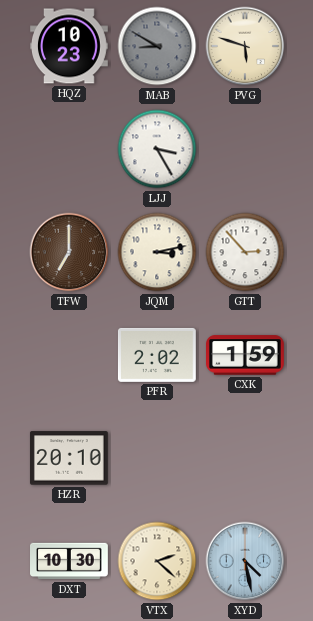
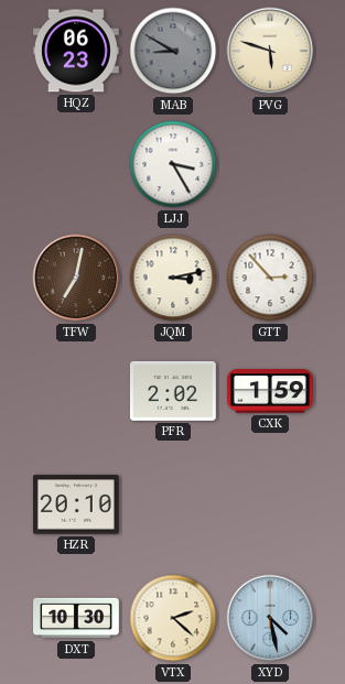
HQZ: 10:23 -> 06:23
TFW: 7:00 -> 7:02
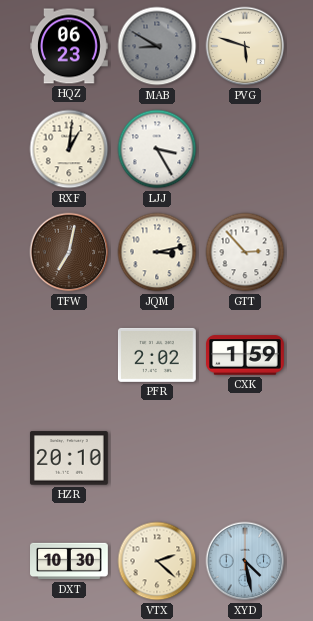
RXF: none -> 1:01
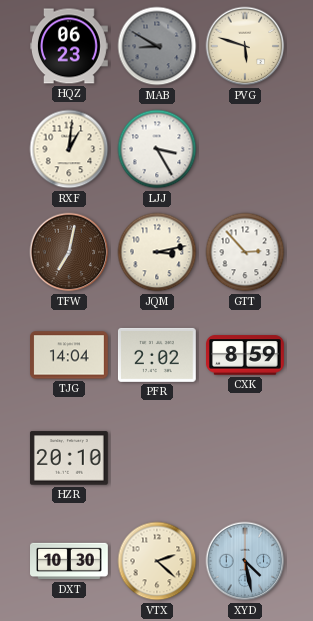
TJG: none -> 14:04
CXK: 1:59 -> 8:59
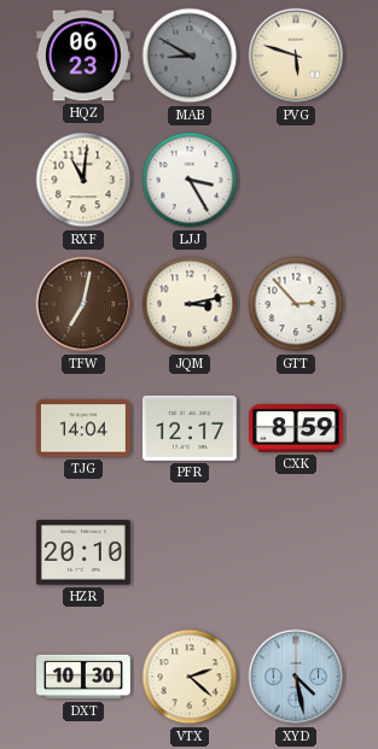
RXF: 1:01 -> 11:01
PFR: 2:02 -> 12:17
